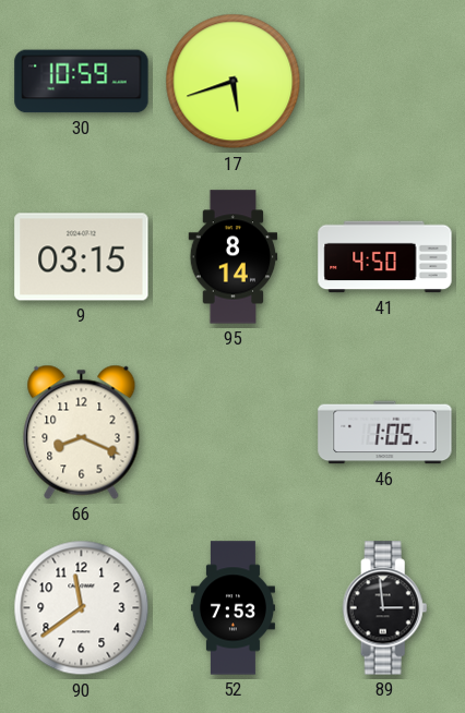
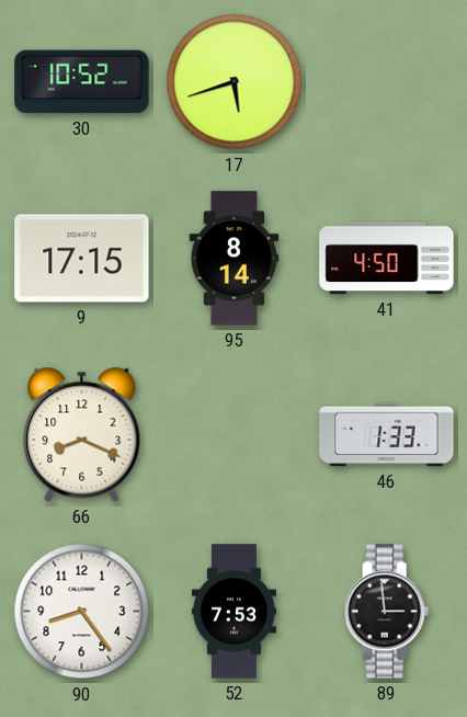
30: 10:59 -> 10:52
9: 03:15 -> 17:15
46: 1:05 -> 1:33
90: 11:39 -> 8:24
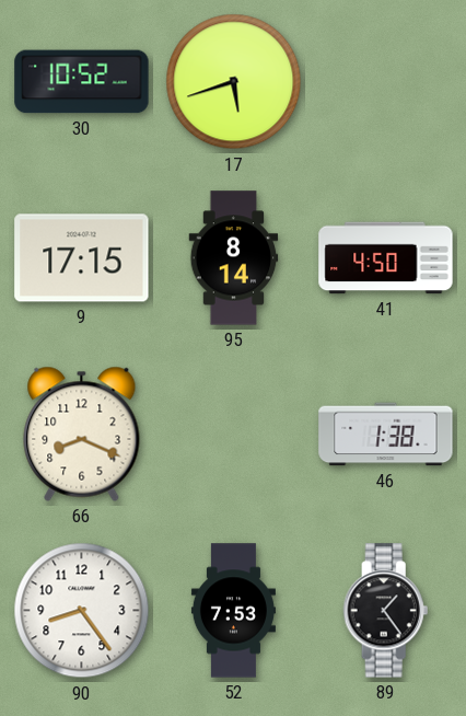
46: 1:33 -> 1:38
89: 2:59 -> 1:24
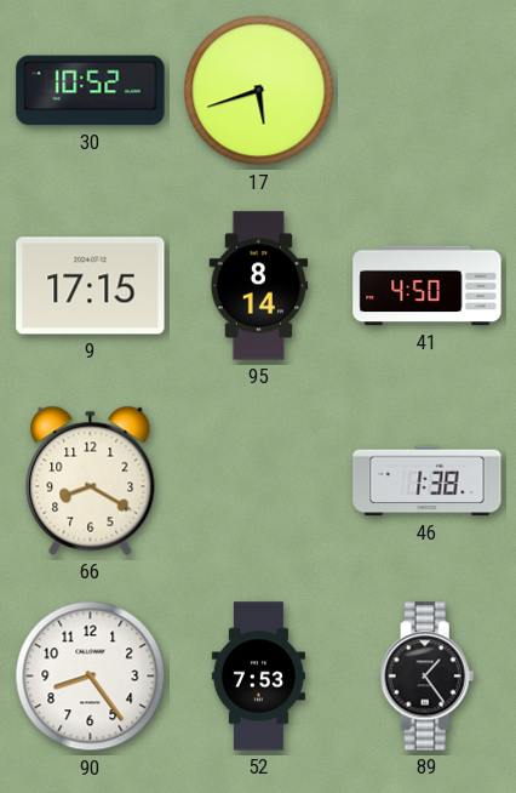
66: 8:19 -> 8:20
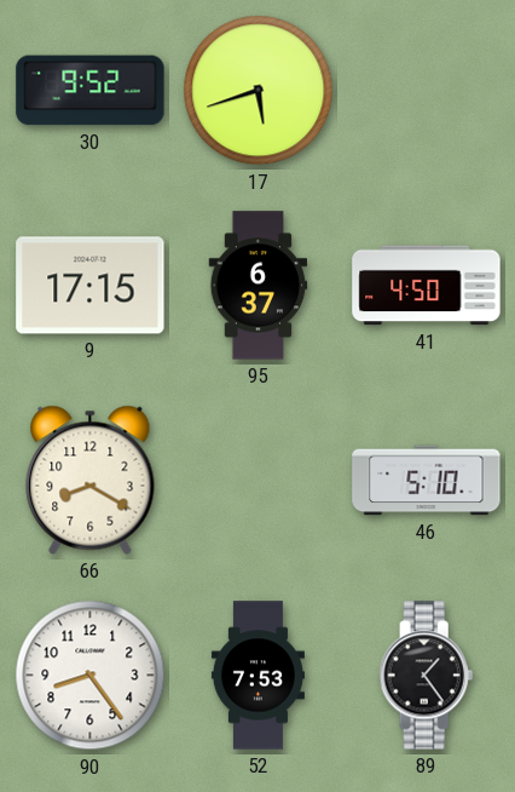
30: 10:52 -> 9:52
95: 8:14 -> 6:37
46: 1:38 -> 5:10
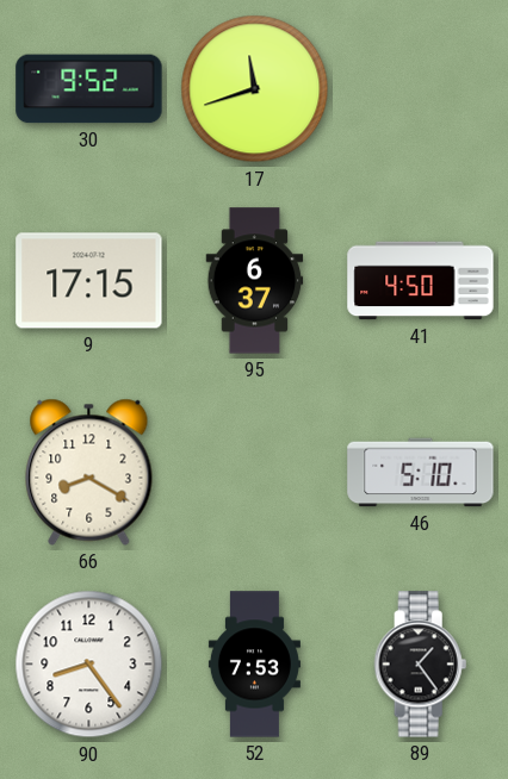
17: 5:42 -> 11:42
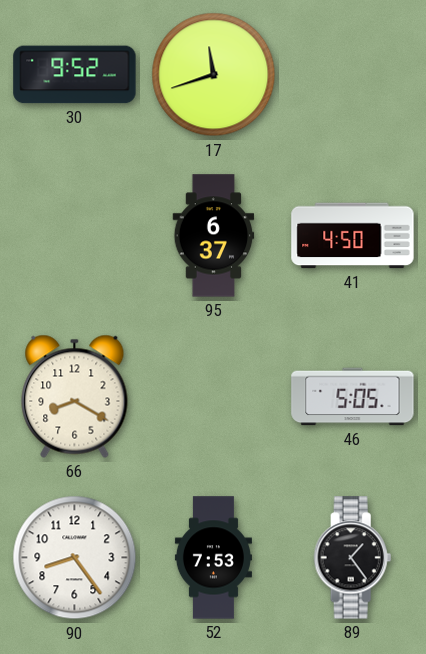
9: 17:15 -> none
46: 5:10 -> 5:05
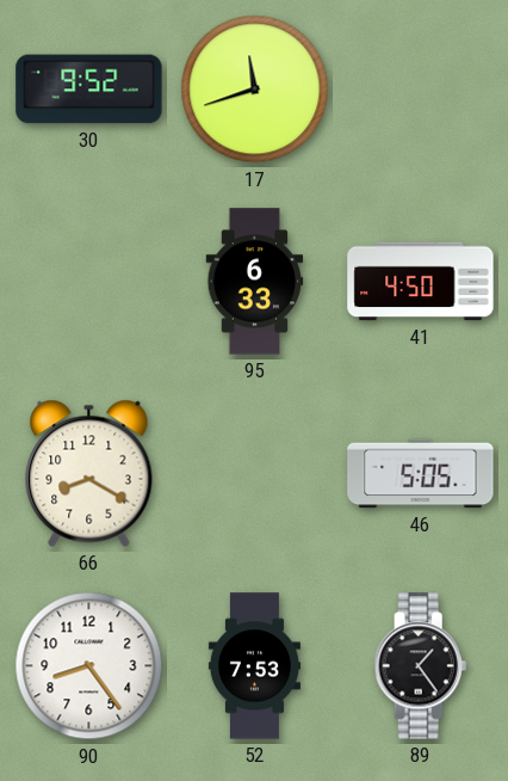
95: 6:37 -> 6:33
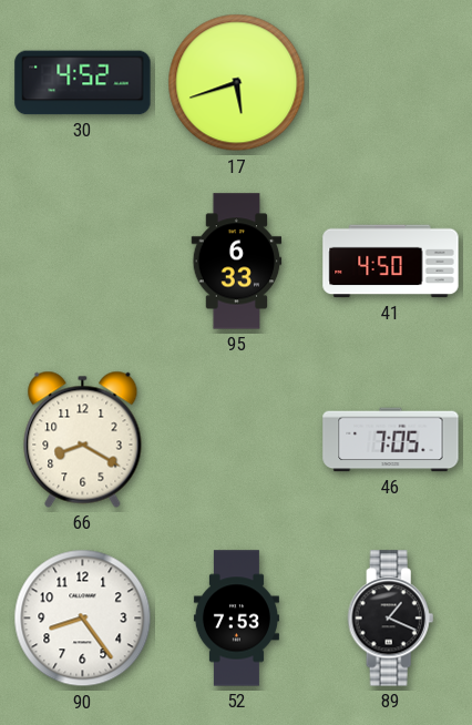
30: 9:52 -> 4:52
17: 11:42 -> 5:42
46: 5:05 -> 7:05
89: 1:24 -> 1:19
